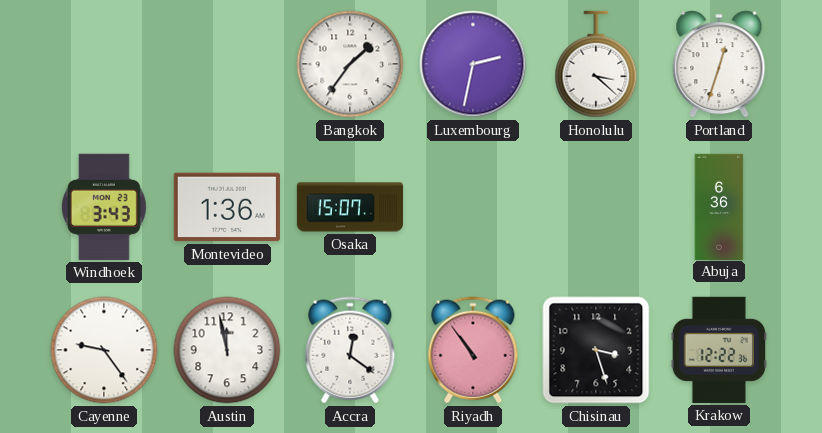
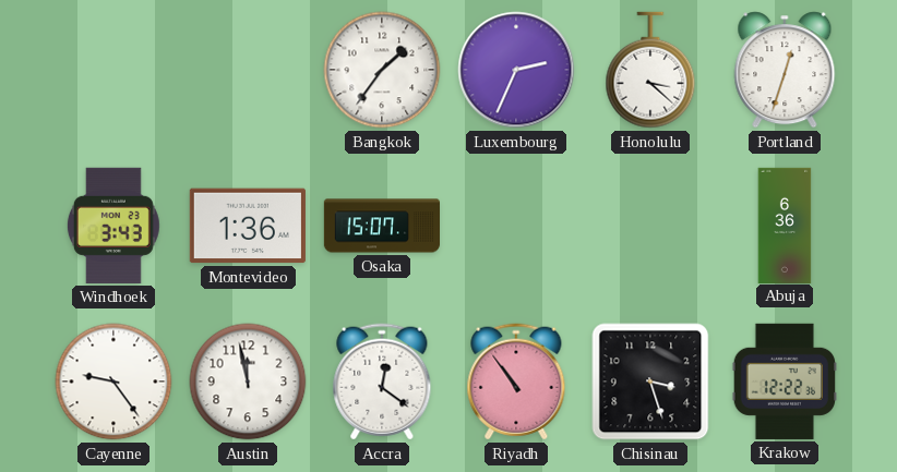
Luxembourg: 2:32 -> 2:34
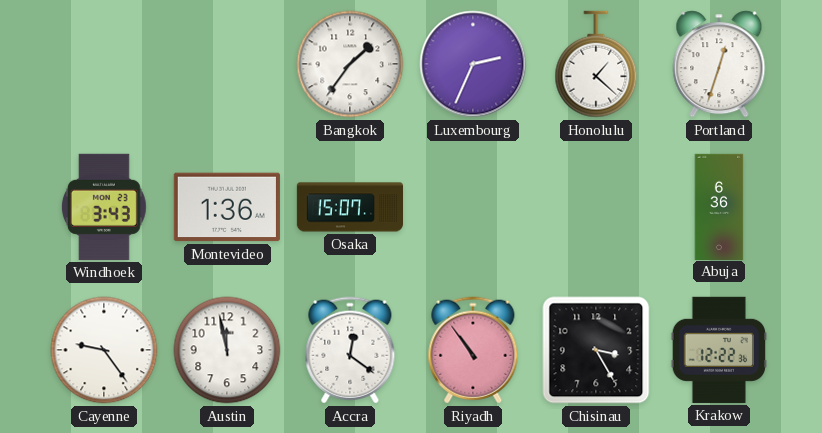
Honolulu: 3:22 -> 1:22
Chisinau: 3:27 -> 3:25
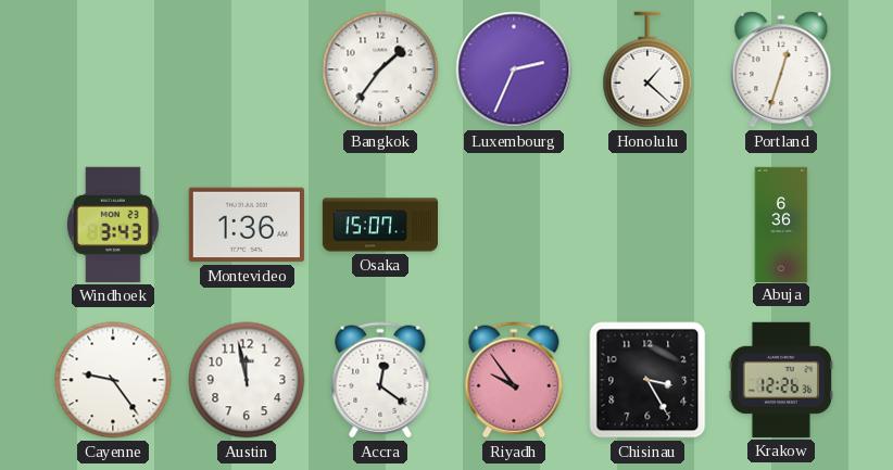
Riyadh: 10:54 -> 9:54
Krakow: 12:22 -> 12:26
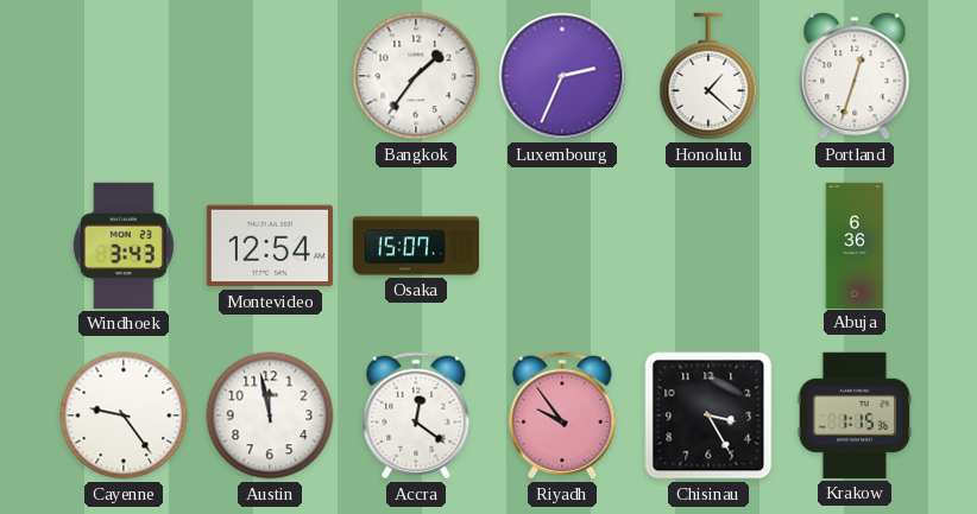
Montevideo: 1:36 -> 12:54
Krakow: 12:26 -> 1:15
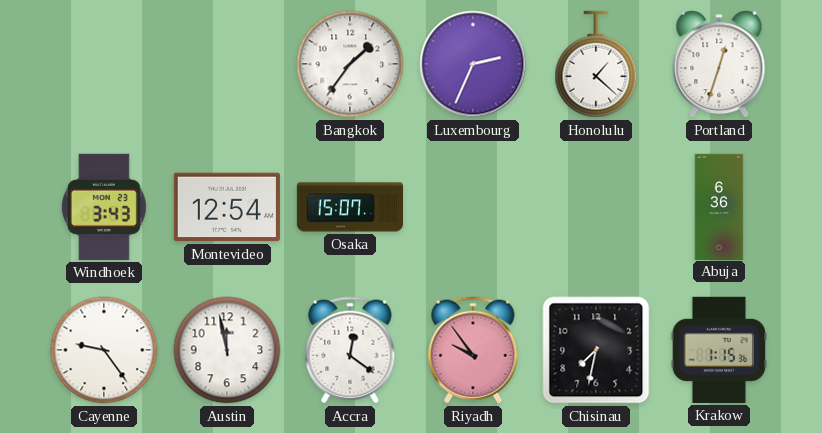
Chisinau: 3:25 -> 7:32
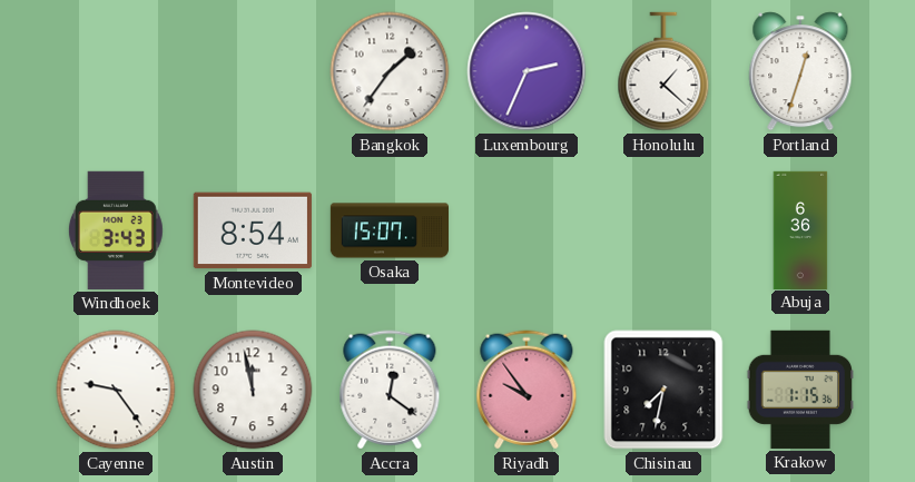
Montevideo: 12:54 -> 8:54
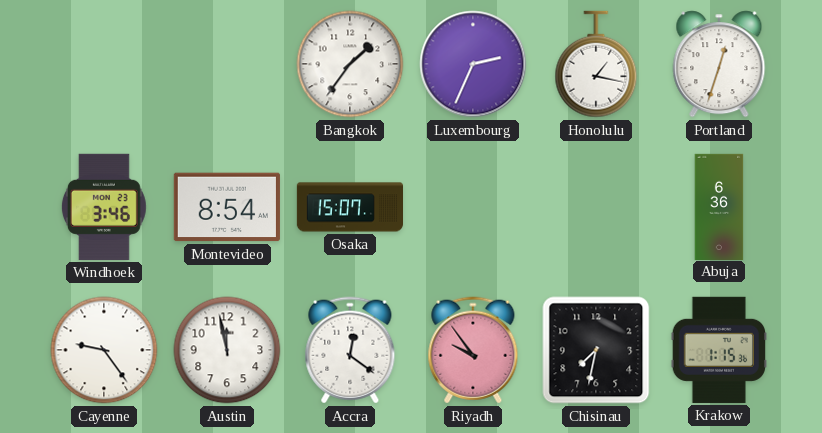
Honolulu: 1:22 -> 1:17
Windhoek: 3:43 -> 3:46
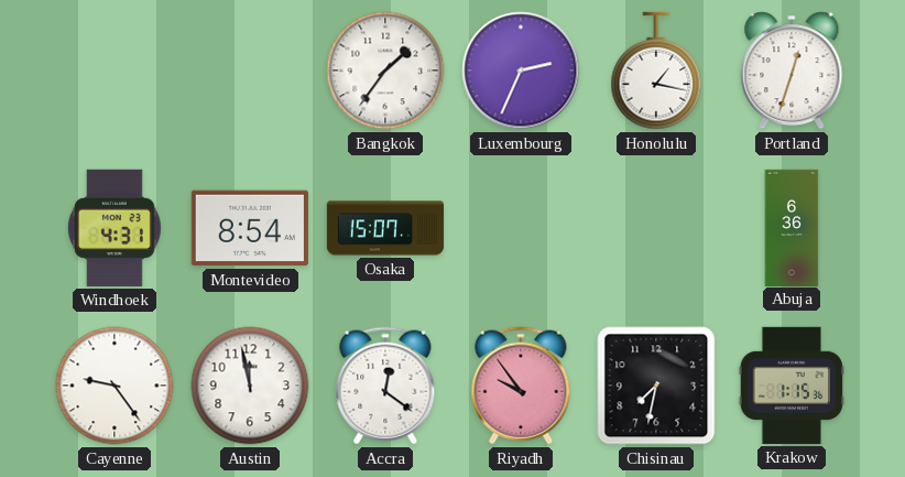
Windhoek: 3:46 -> 4:31
